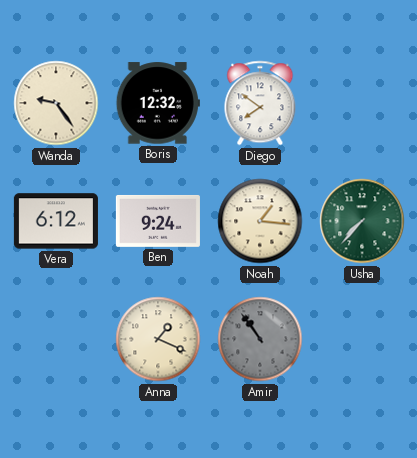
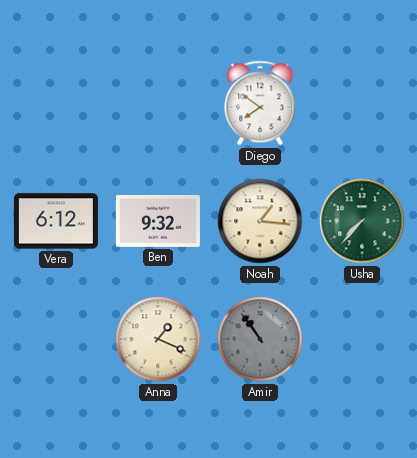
Wanda: 9:24 -> none
Boris: 12:32 -> none
Ben: 9:24 -> 9:32
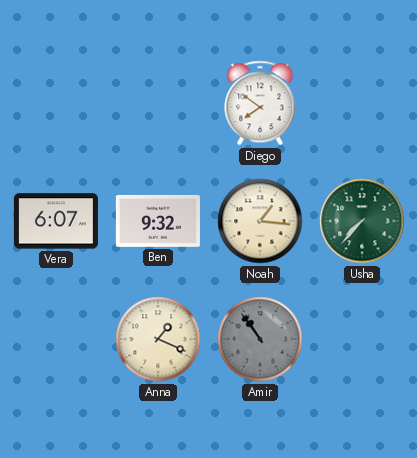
Vera: 6:12 -> 6:07
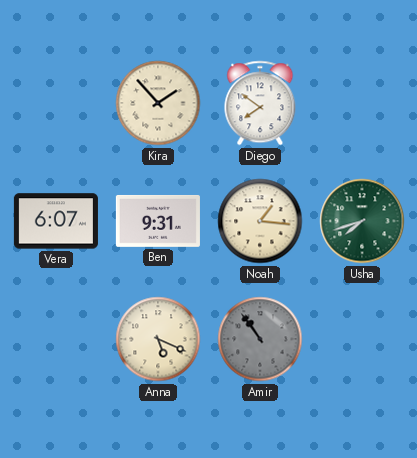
Kira: none -> 1:53
Ben: 9:32 -> 9:31
Usha: 7:37 -> 7:42
Anna: 1:19 -> 5:19
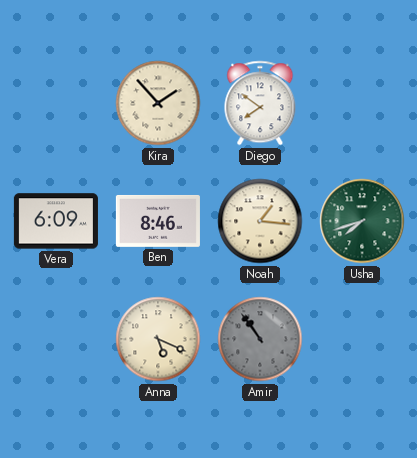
Vera: 6:07 -> 6:09
Ben: 9:31 -> 8:46
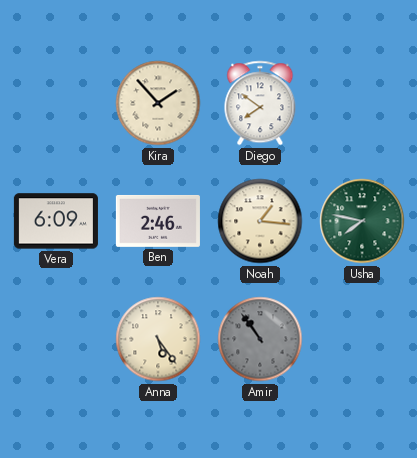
Ben: 8:46 -> 2:46
Usha: 7:42 -> 7:47
Anna: 5:19 -> 5:24
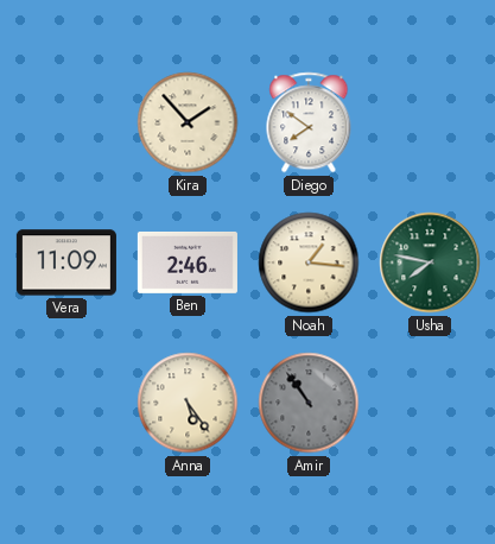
Vera: 6:09 -> 11:09
